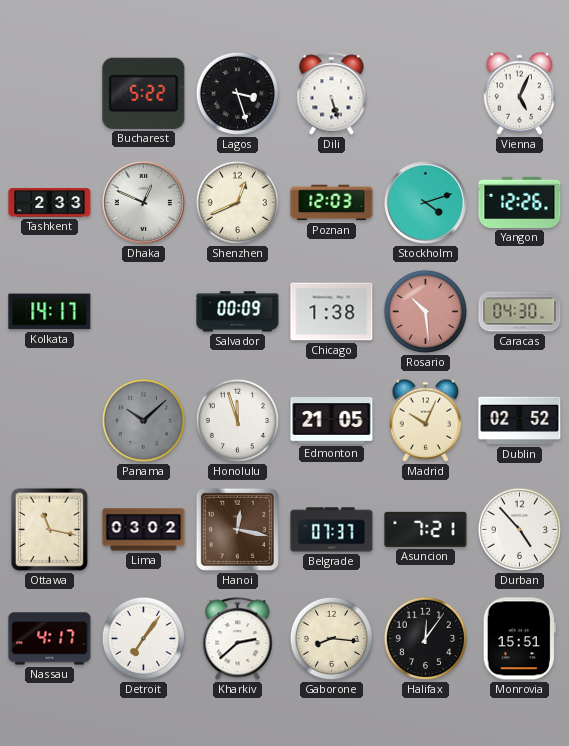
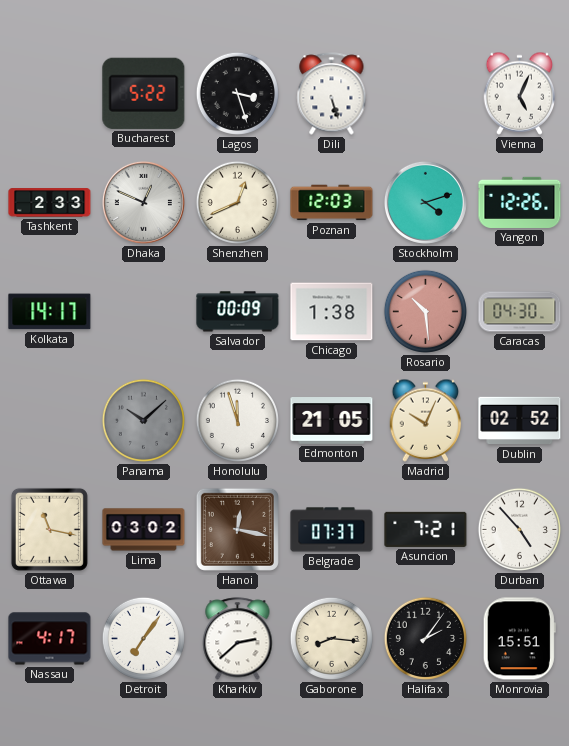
Halifax: 12:06 -> 2:06
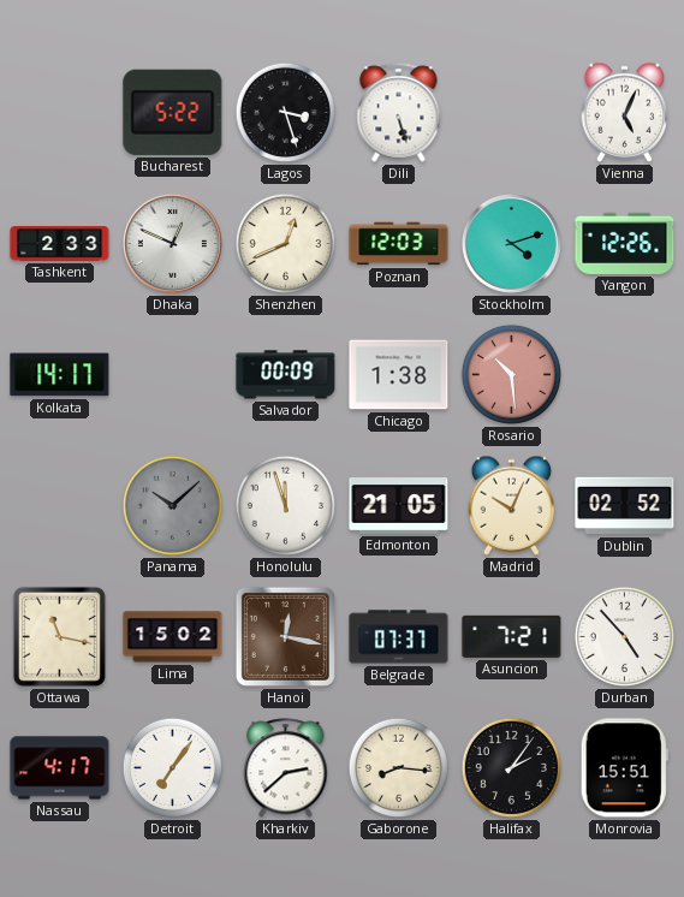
Caracas: 04:30 -> none
Lima: 03:02 -> 15:02
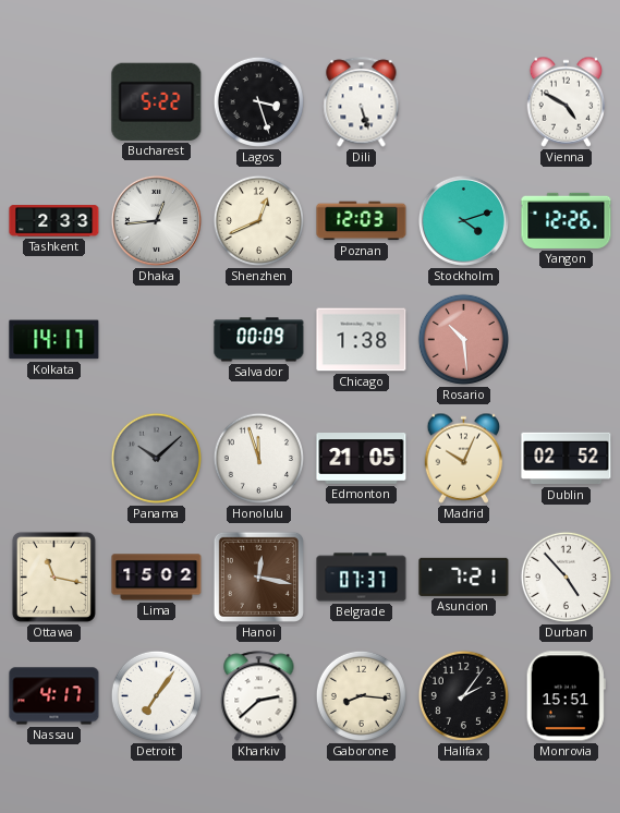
Vienna: 5:04 -> 4:50
Dhaka: 12:49 -> 12:44
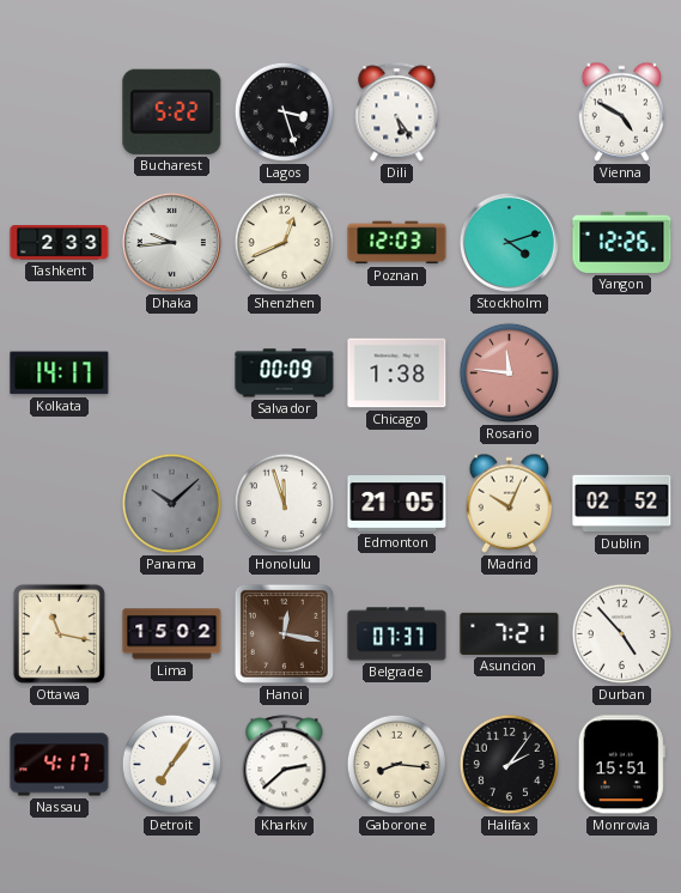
Dili: 5:27 -> 5:24
Dhaka: 12:44 -> 9:44
Rosario: 10:29 -> 11:46
